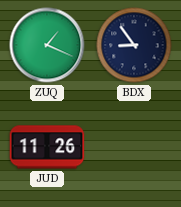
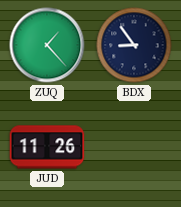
ZUQ: 1:19 -> 1:23
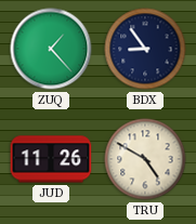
TRU: none -> 4:50
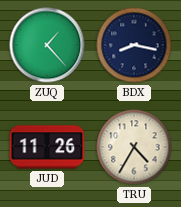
BDX: 8:54 -> 8:17
TRU: 4:50 -> 4:35
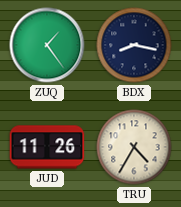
ZUQ: 1:23 -> 1:24
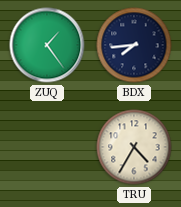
BDX: 8:17 -> 7:44
JUD: 11:26 -> none
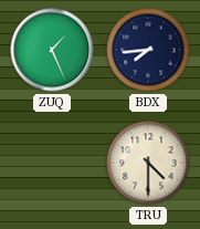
ZUQ: 1:24 -> 1:26
TRU: 4:35 -> 4:30
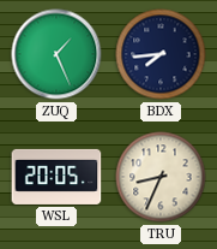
WSL: none -> 20:05
TRU: 4:30 -> 8:34
